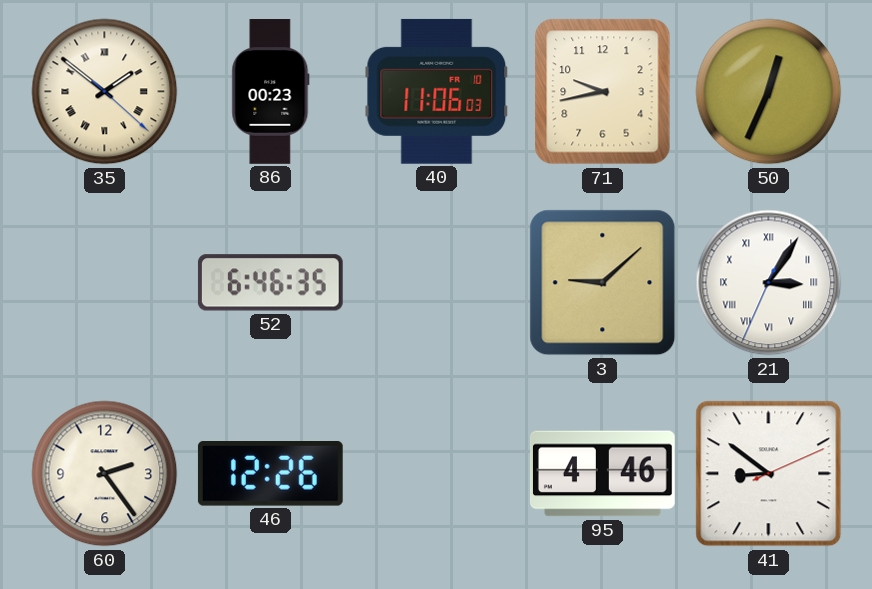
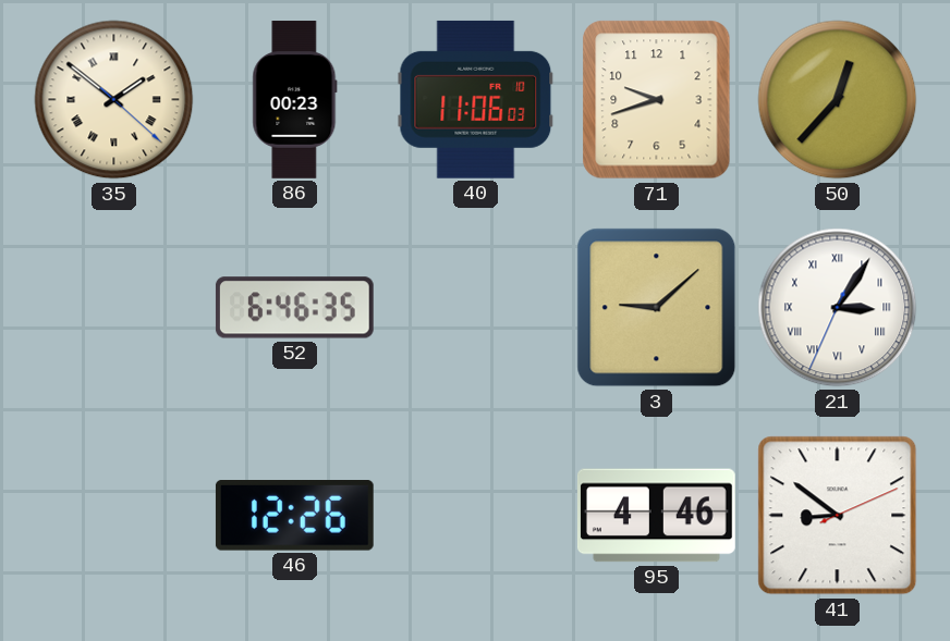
71: 9:43 -> 9:42
50: 12:34 -> 12:37
60: 2:24 -> none
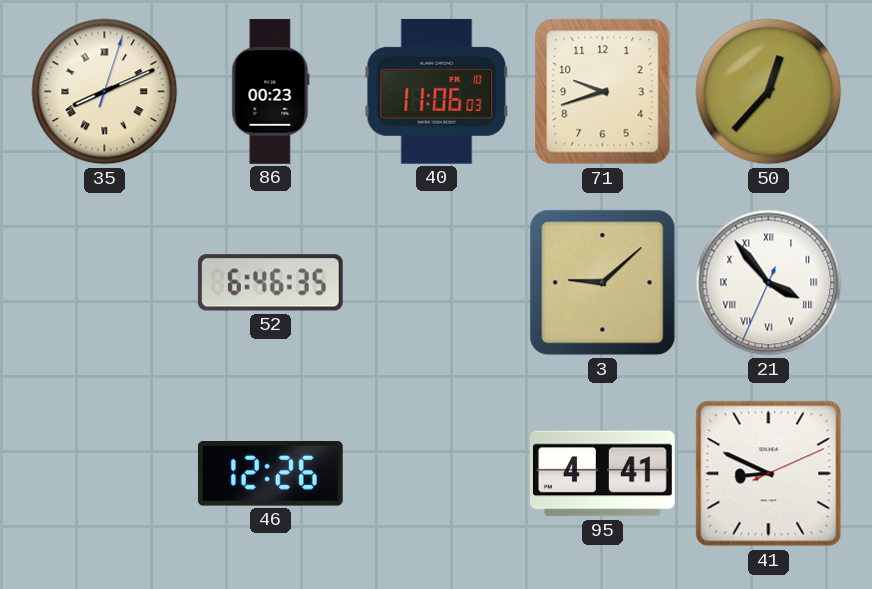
35: 1:51 -> 8:11
21: 3:05 -> 3:53
95: 4:46 -> 4:41
41: 8:51 -> 8:49
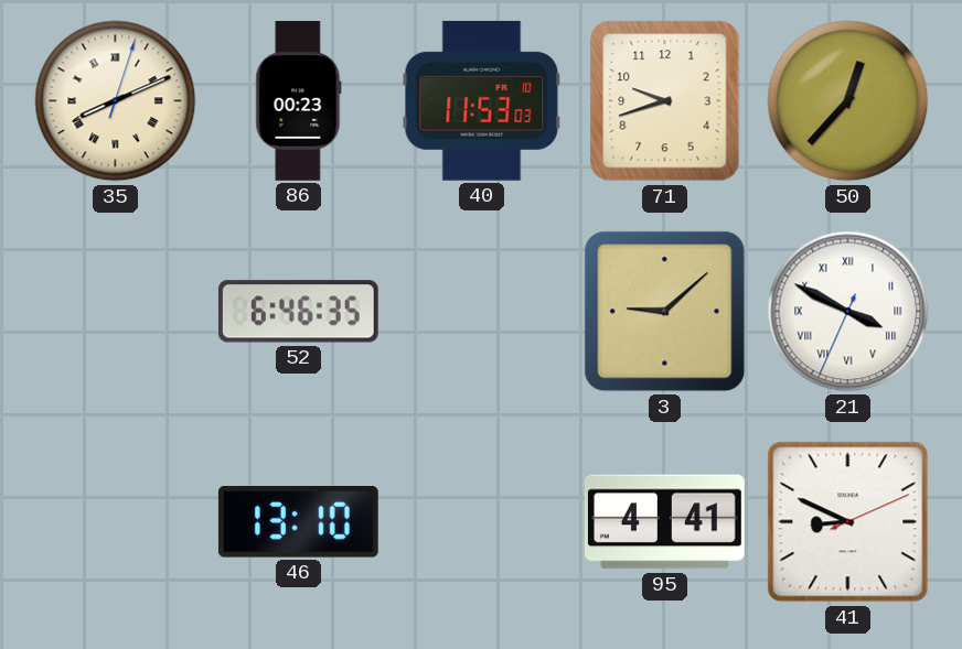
40: 11:06 -> 11:53
21: 3:53 -> 3:49
46: 12:26 -> 13:10
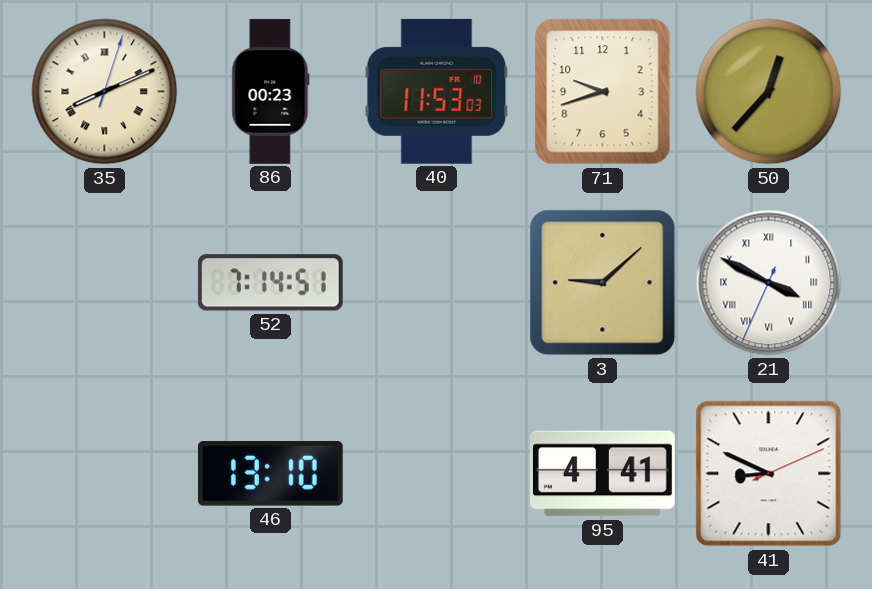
52: 6:46 -> 7:14
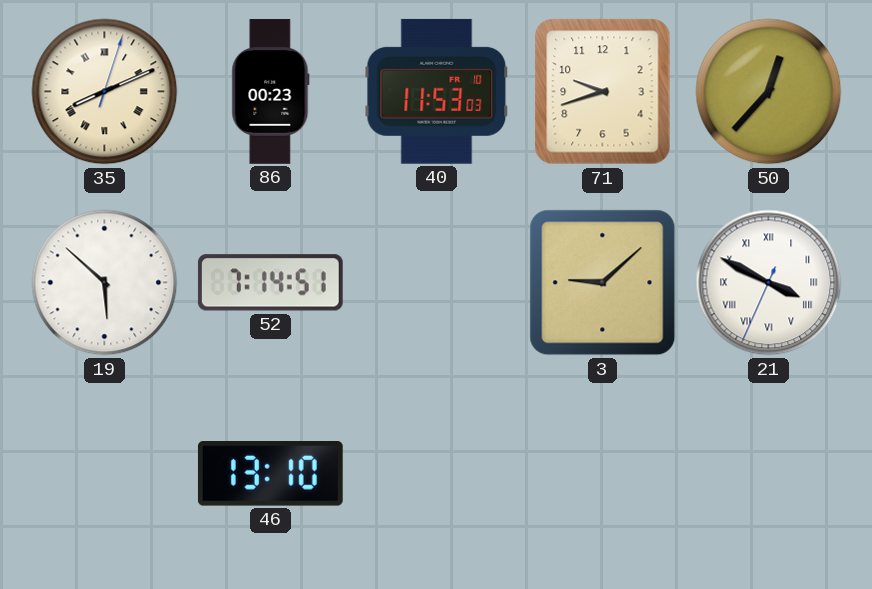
19: none -> 5:52
95: 4:41 -> none
41: 8:49 -> none
